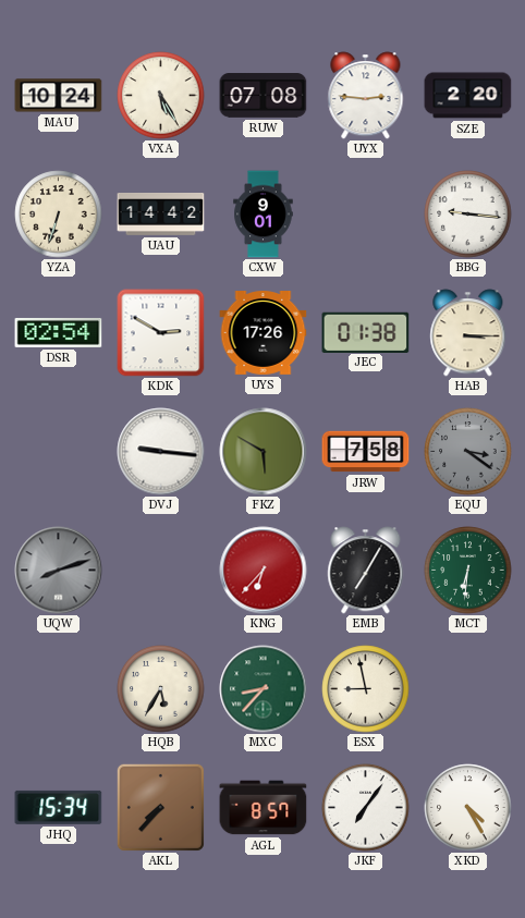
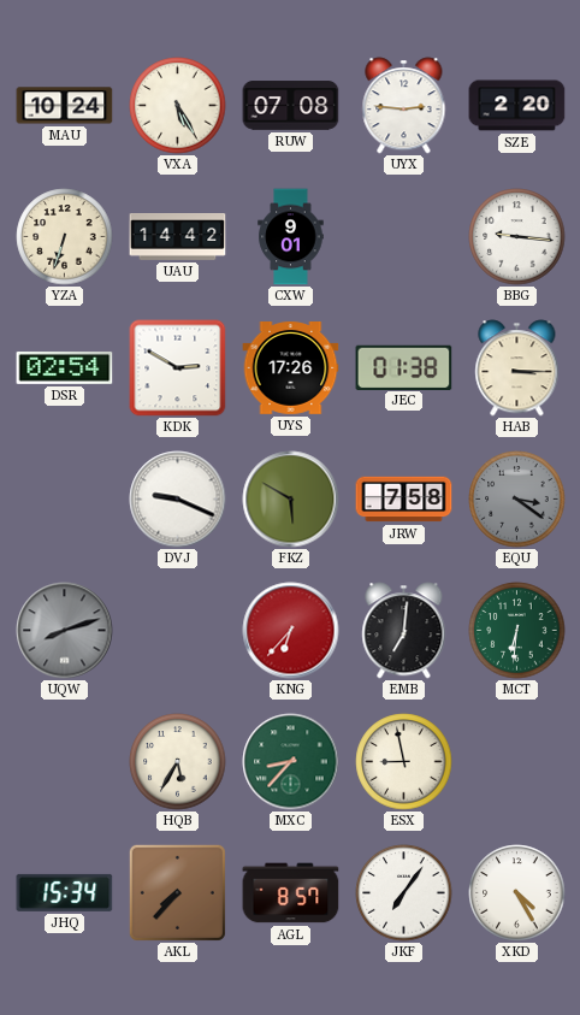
DVJ: 9:16 -> 9:19
EMB: 7:05 -> 7:01
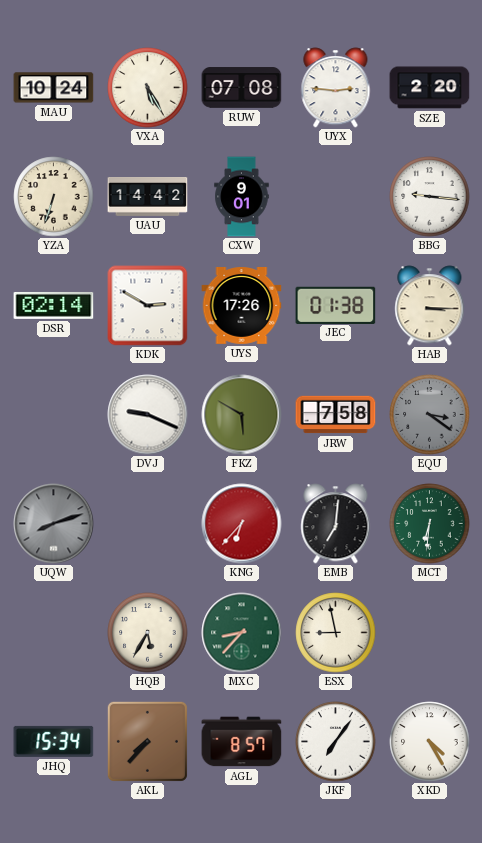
DSR: 02:54 -> 02:14
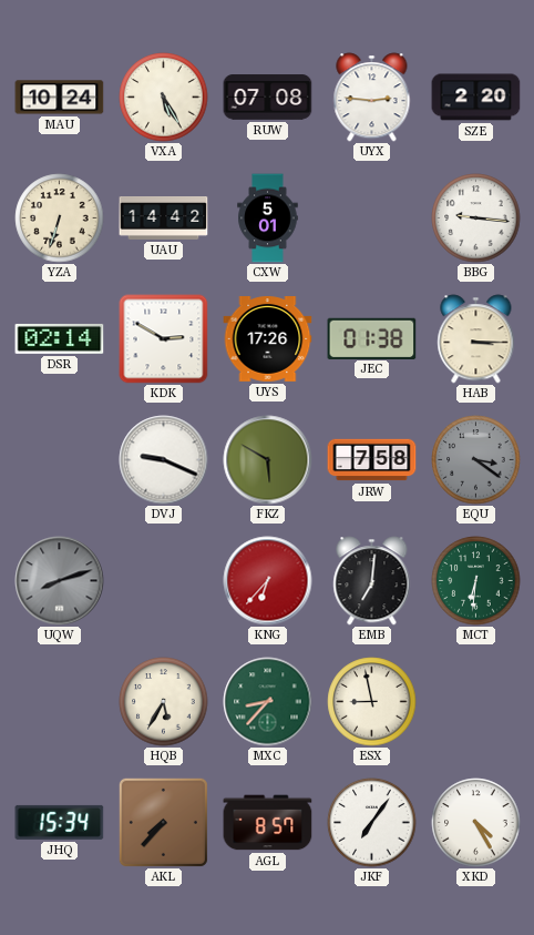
CXW: 9:01 -> 5:01
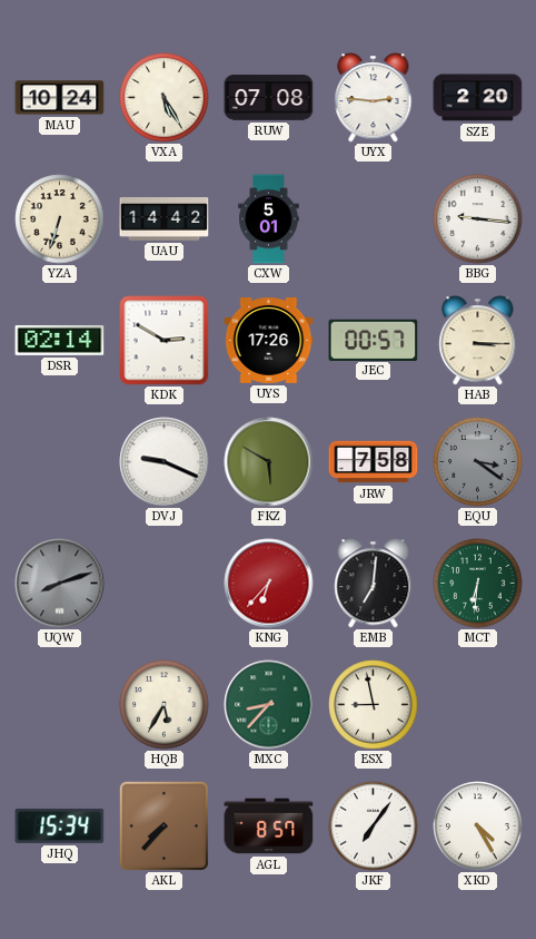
JEC: 01:38 -> 00:57
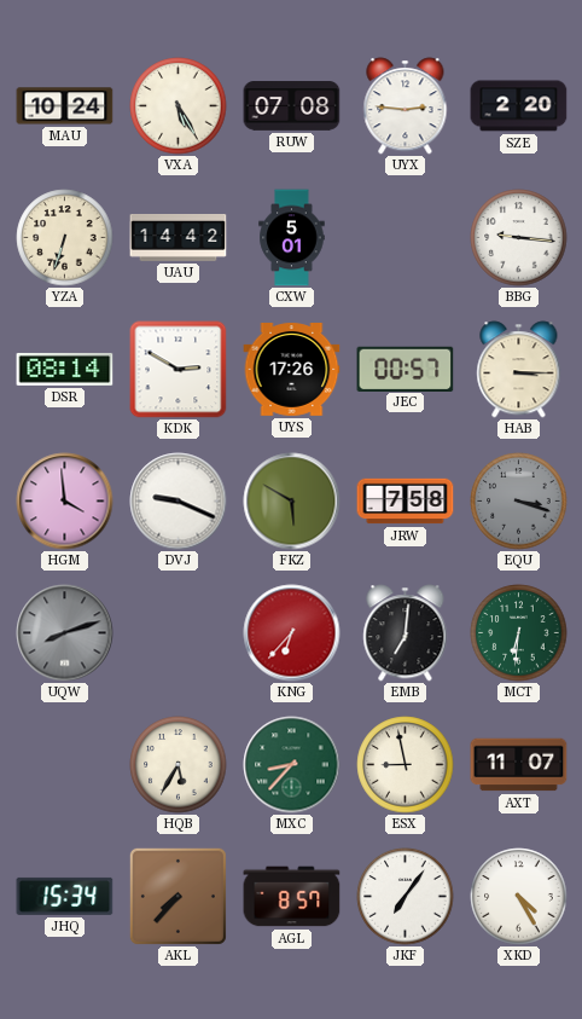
DSR: 02:14 -> 08:14
HGM: none -> 3:59
EQU: 3:21 -> 3:18
AXT: none -> 11:07
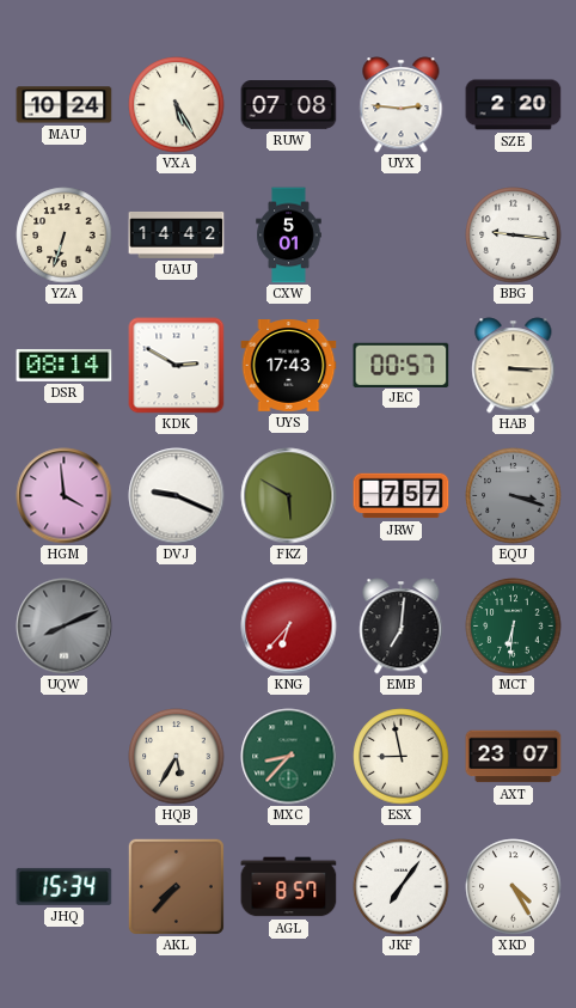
UYS: 17:26 -> 17:43
JRW: 7:58 -> 7:57
UQW: 8:12 -> 8:11
AXT: 11:07 -> 23:07
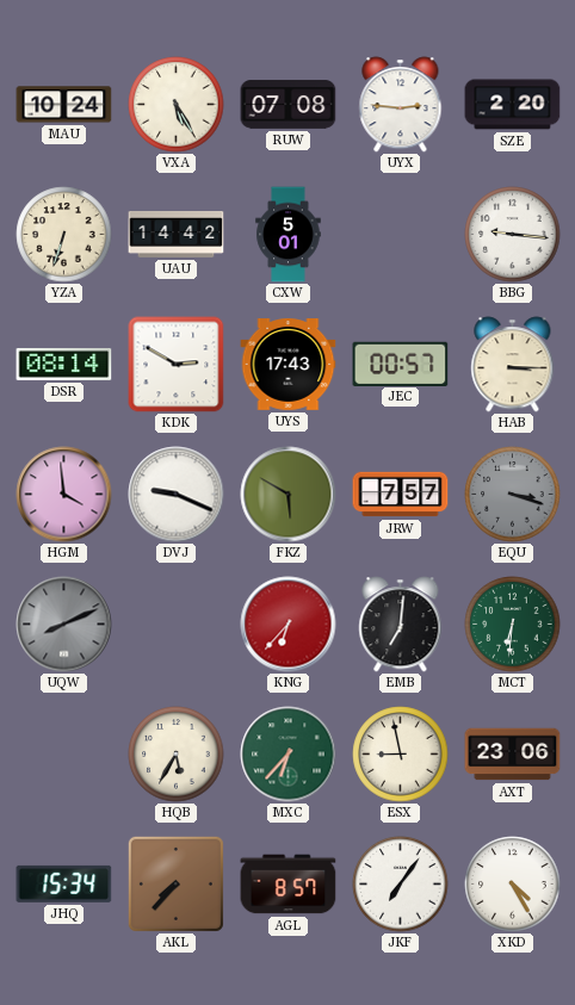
MXC: 8:37 -> 6:37
AXT: 23:07 -> 23:06
